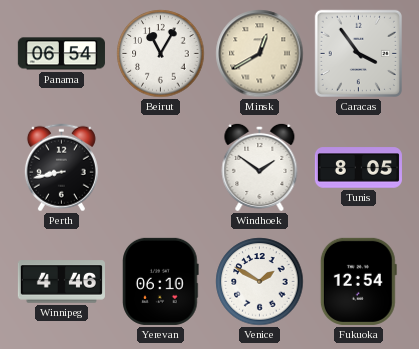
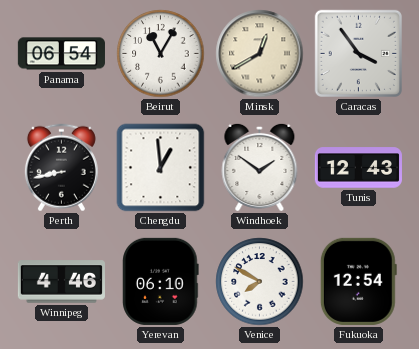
Chengdu: none -> 12:59
Tunis: 8:05 -> 12:43
Venice: 1:50 -> 7:50
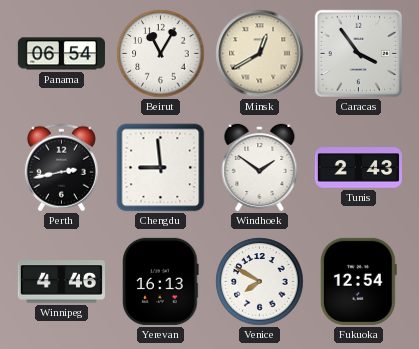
Perth: 8:43 -> 2:43
Chengdu: 12:59 -> 8:59
Tunis: 12:43 -> 2:43
Yerevan: 06:10 -> 16:13
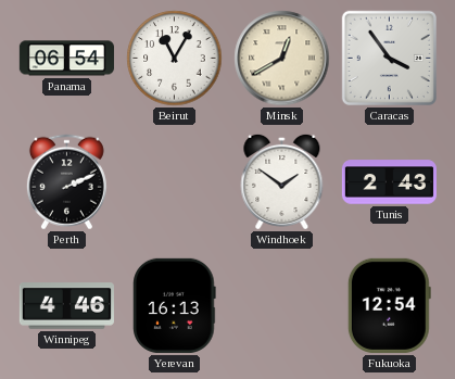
Perth: 2:43 -> 2:11
Chengdu: 8:59 -> none
Venice: 7:50 -> none
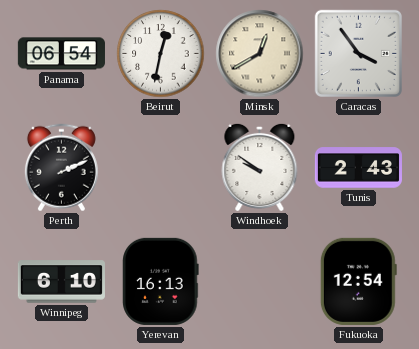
Beirut: 11:05 -> 12:32
Windhoek: 1:51 -> 9:51
Winnipeg: 4:46 -> 6:10
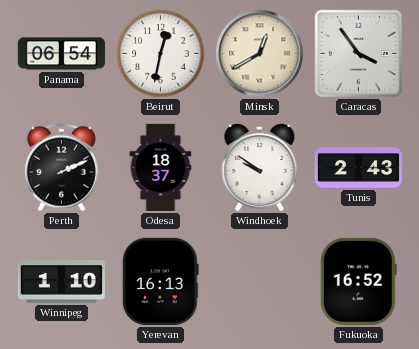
Odesa: none -> 18:37
Winnipeg: 6:10 -> 1:10
Fukuoka: 12:54 -> 16:52
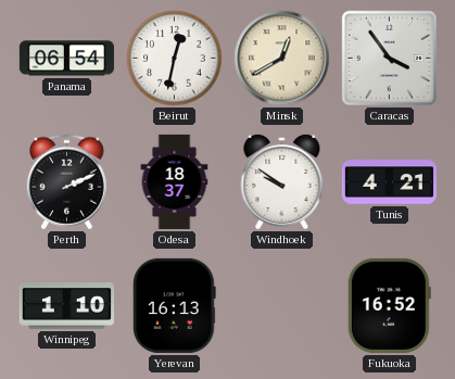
Tunis: 2:43 -> 4:21
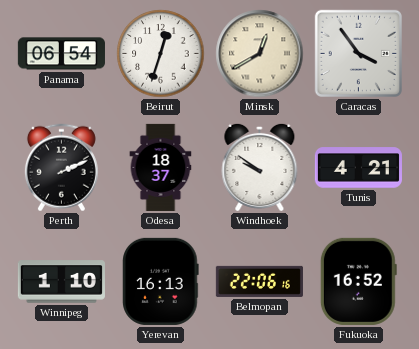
Beirut: 12:32 -> 12:33
Belmopan: none -> 22:06
